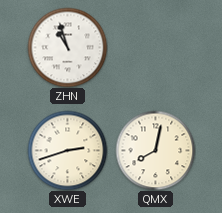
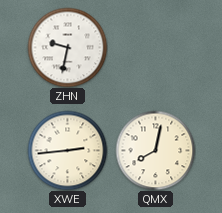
ZHN: 10:57 -> 9:32
XWE: 2:42 -> 2:44
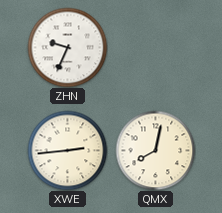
ZHN: 9:32 -> 9:34
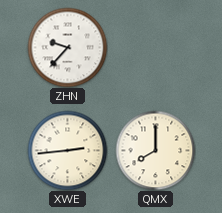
ZHN: 9:34 -> 9:37
QMX: 8:02 -> 8:00
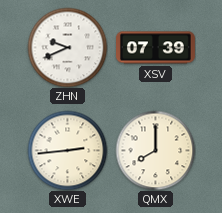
ZHN: 9:37 -> 9:41
XSV: none -> 07:39
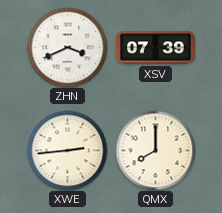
ZHN: 9:41 -> 3:41
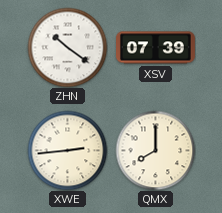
ZHN: 3:41 -> 10:21
